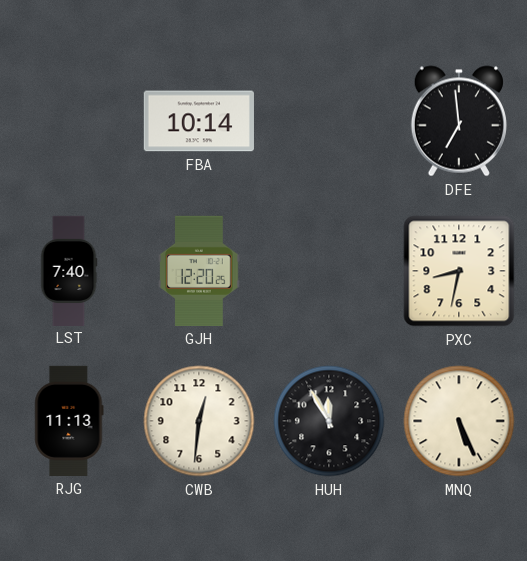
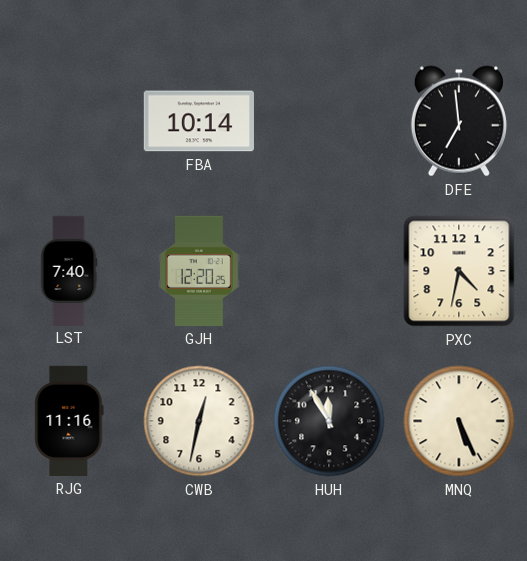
PXC: 8:32 -> 4:32
RJG: 11:13 -> 11:16
CWB: 12:31 -> 12:32
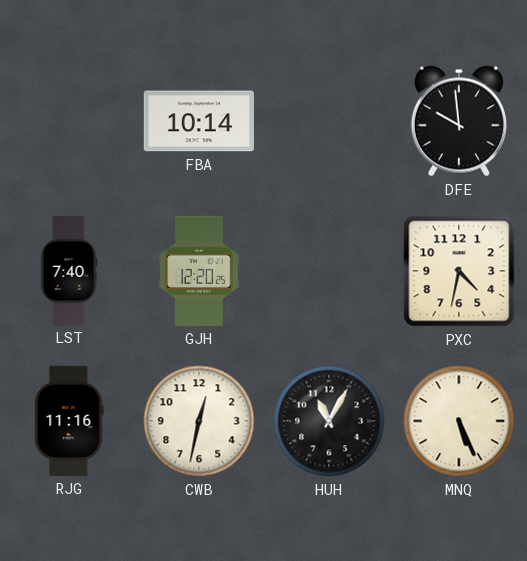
DFE: 6:59 -> 9:59
HUH: 11:55 -> 11:05
